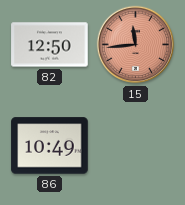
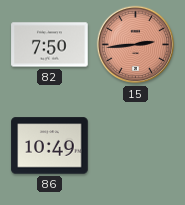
82: 12:50 -> 7:50
15: 11:44 -> 2:44
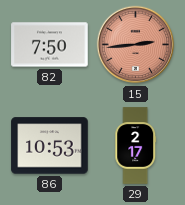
86: 10:49 -> 10:53
29: none -> 2:17
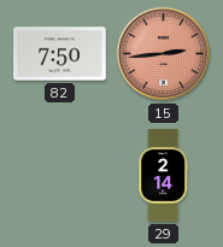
86: 10:53 -> none
29: 2:17 -> 2:14
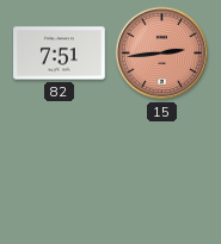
82: 7:50 -> 7:51
29: 2:14 -> none
